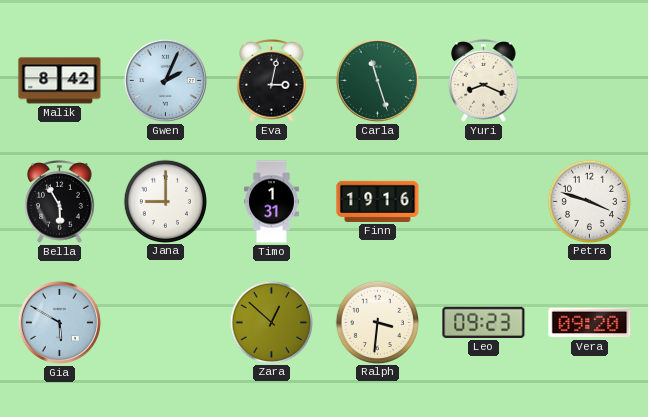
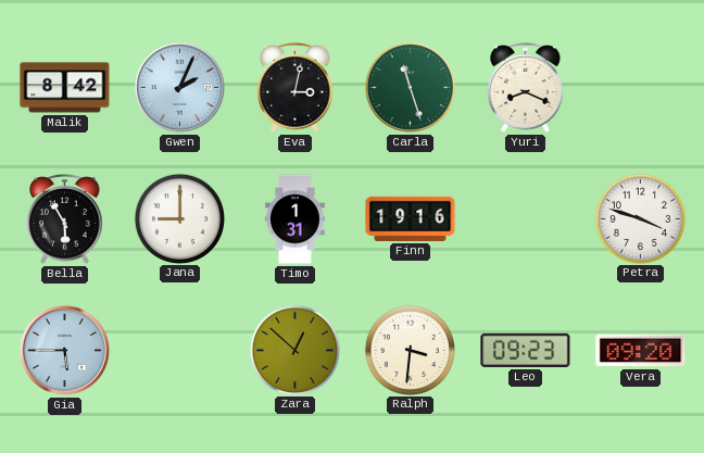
Gia: 5:50 -> 5:45
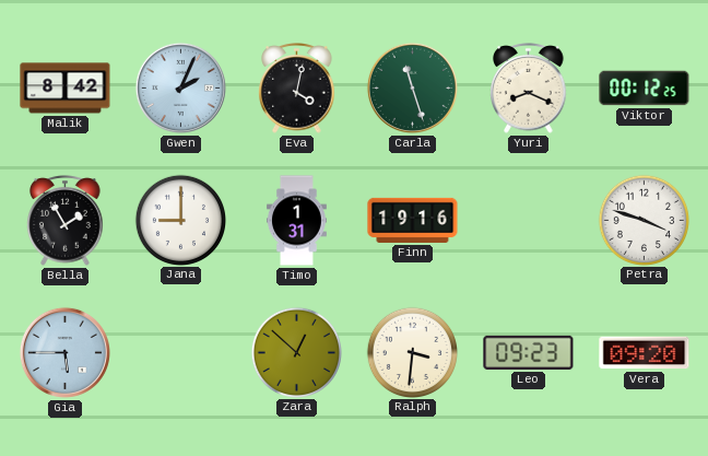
Eva: 3:02 -> 4:02
Viktor: none -> 00:12
Bella: 5:55 -> 1:55
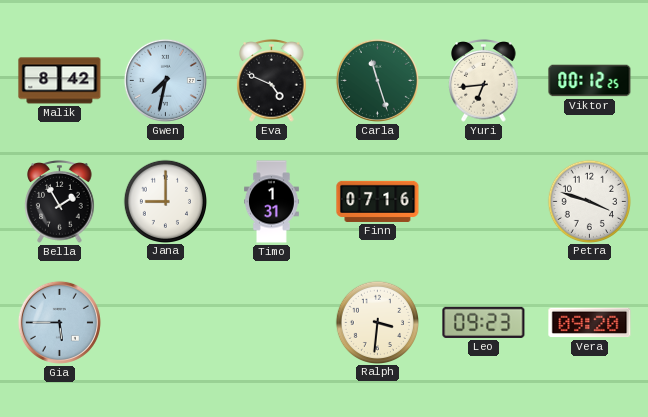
Gwen: 2:04 -> 7:32
Eva: 4:02 -> 4:49
Yuri: 8:19 -> 6:44
Finn: 19:16 -> 07:16
Zara: 12:52 -> none
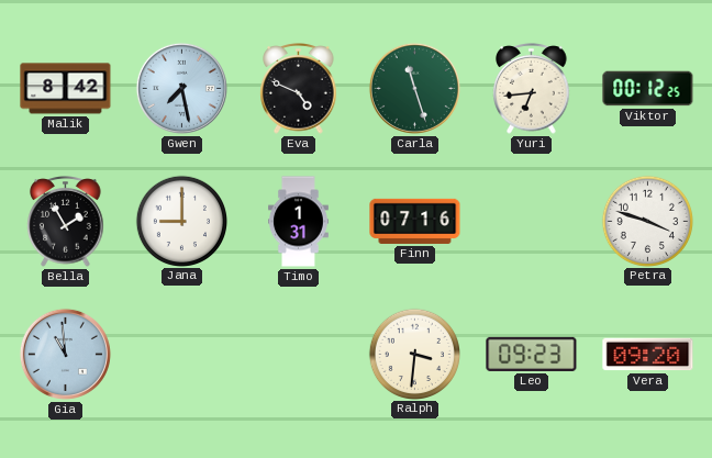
Gwen: 7:32 -> 7:28
Gia: 5:45 -> 10:59
